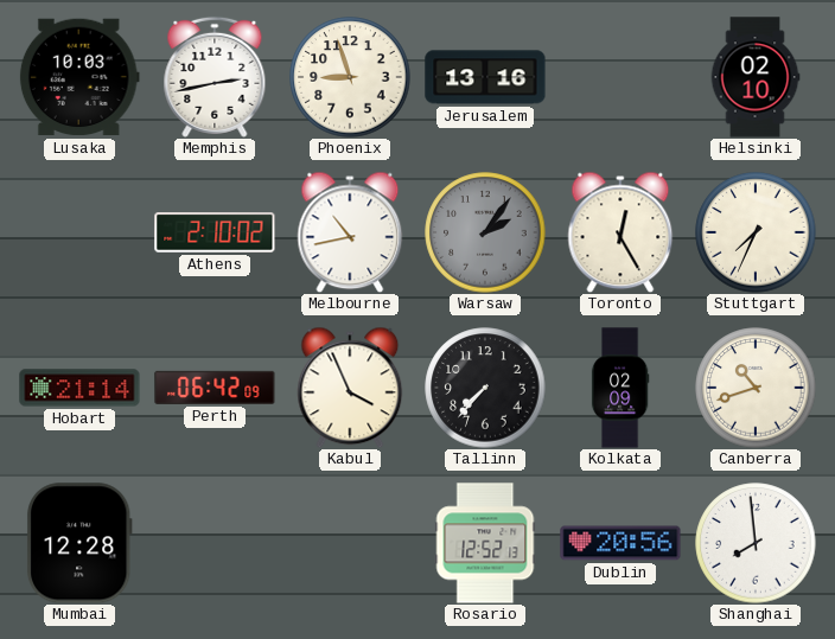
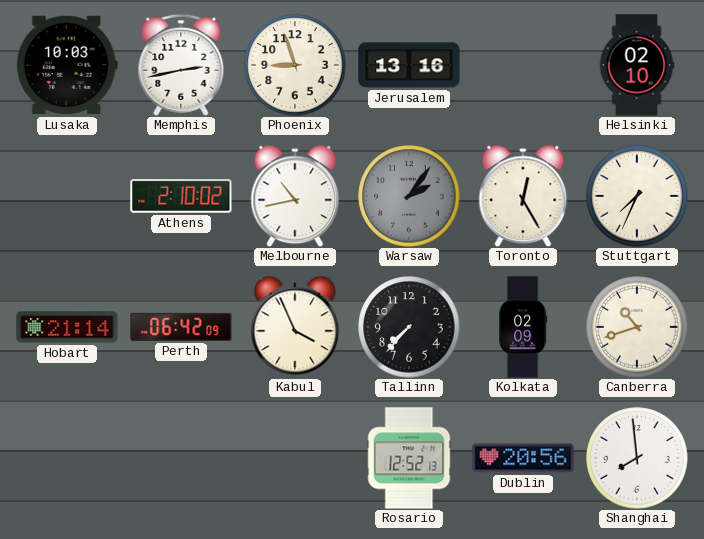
Mumbai: 12:28 -> none
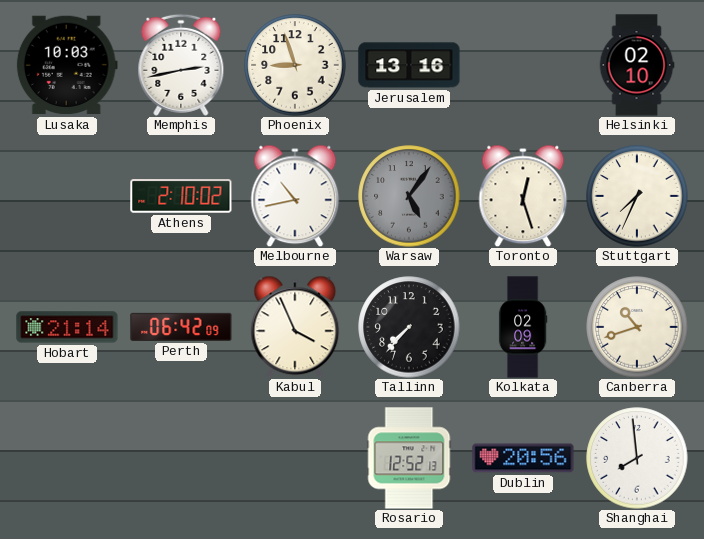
Warsaw: 2:06 -> 5:06
Toronto: 12:25 -> 12:27
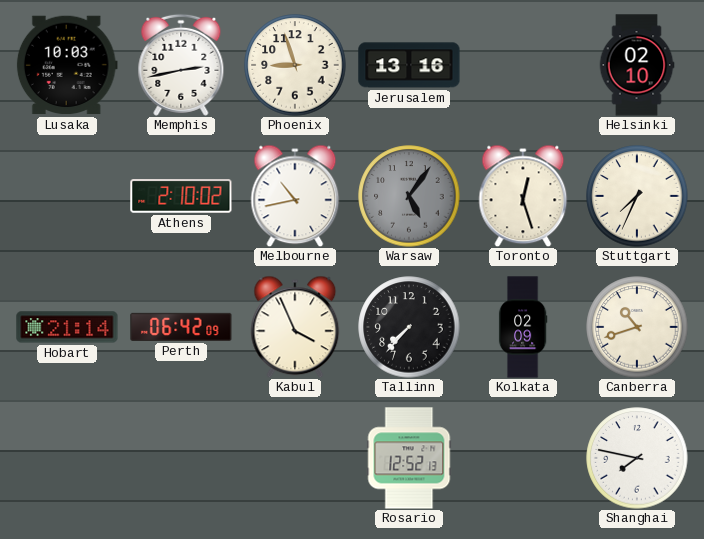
Dublin: 20:56 -> none
Shanghai: 7:59 -> 7:47
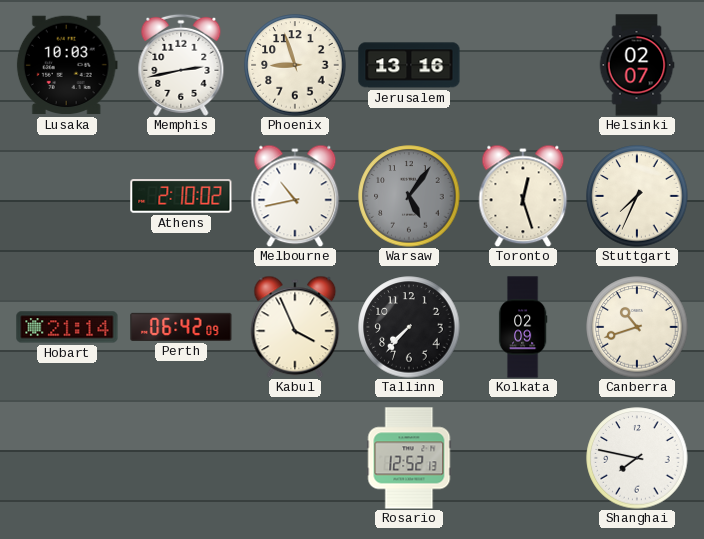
Helsinki: 02:10 -> 02:07
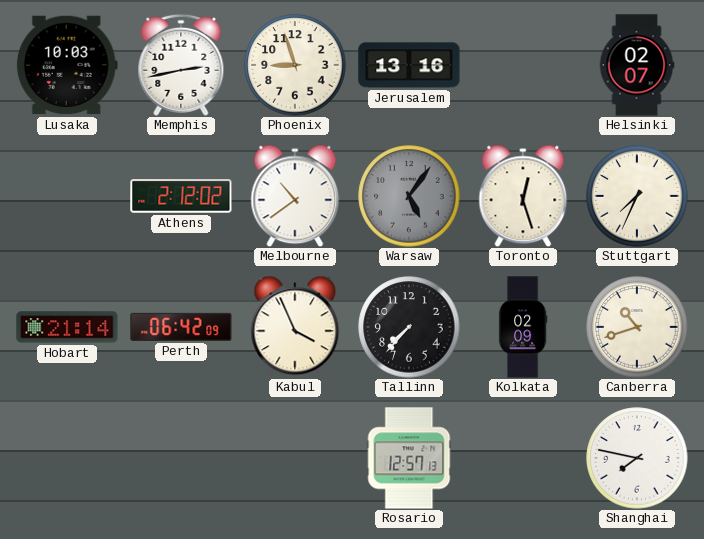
Athens: 2:10 -> 2:12
Melbourne: 10:43 -> 10:39
Rosario: 12:52 -> 12:57
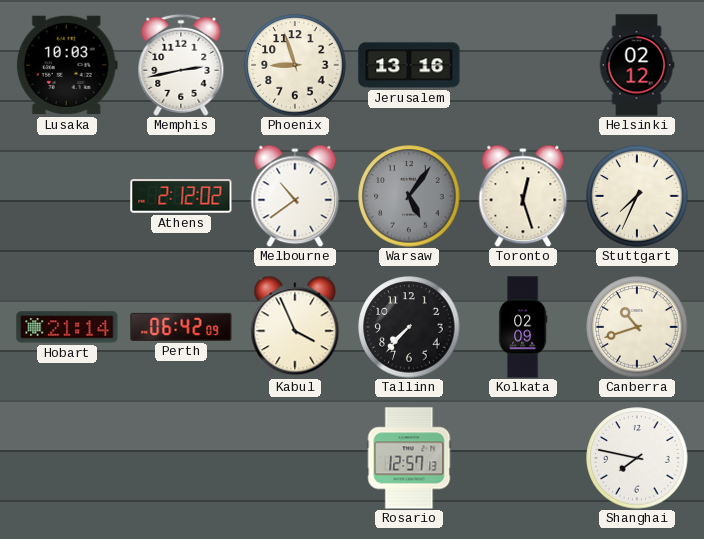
Helsinki: 02:07 -> 02:12
